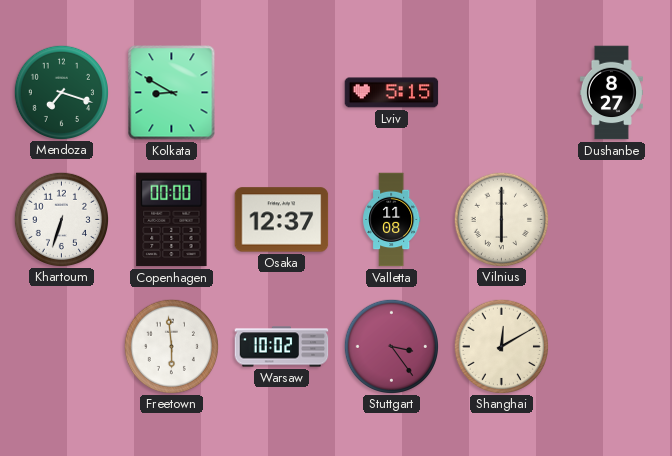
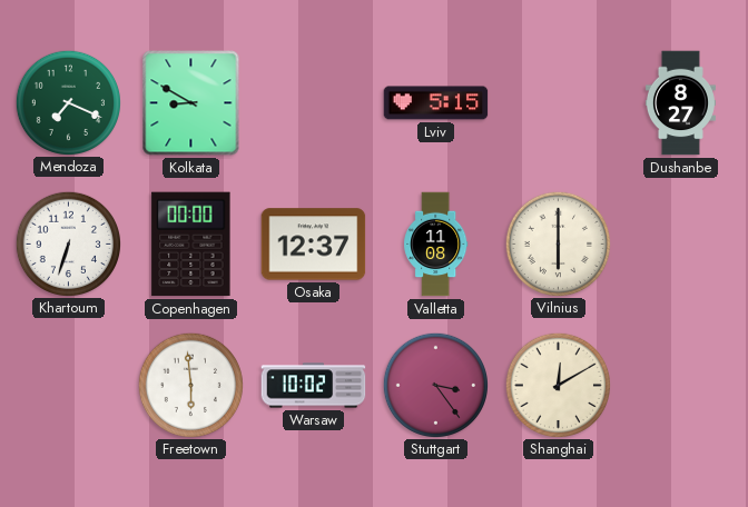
Mendoza: 7:18 -> 7:19
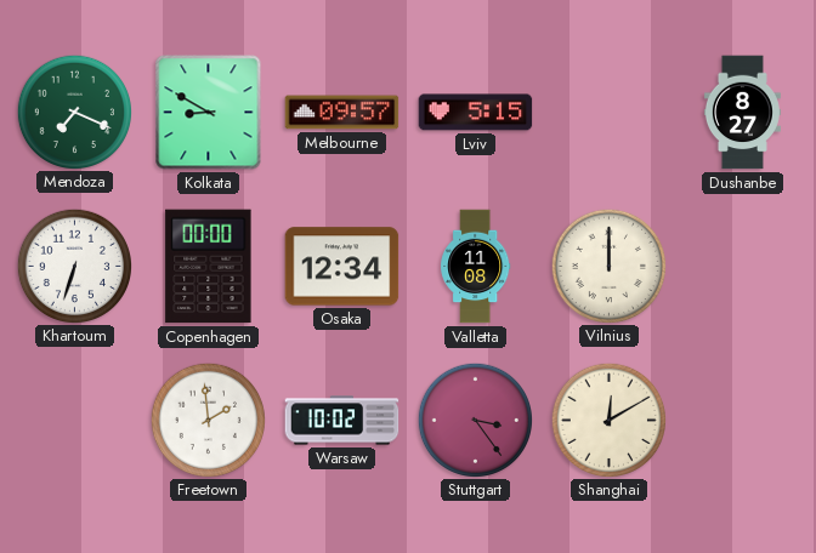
Melbourne: none -> 09:57
Osaka: 12:37 -> 12:34
Vilnius: 6:00 -> 12:00
Freetown: 5:59 -> 1:59
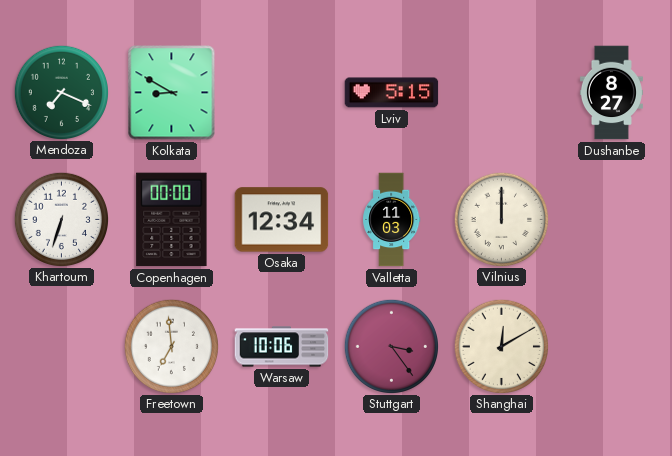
Melbourne: 09:57 -> none
Valletta: 11:08 -> 11:03
Freetown: 1:59 -> 6:59
Warsaw: 10:02 -> 10:06
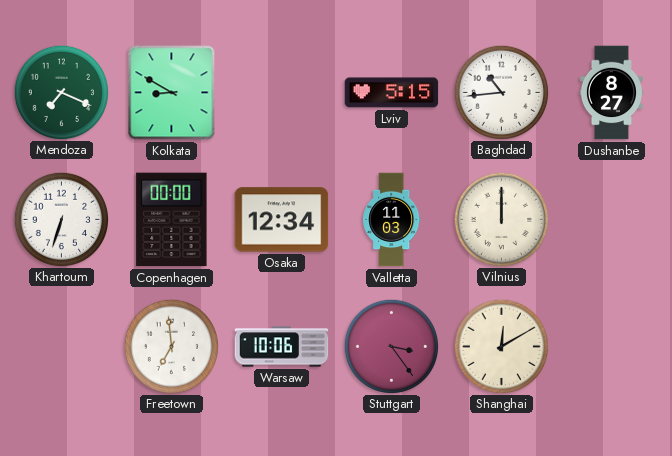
Baghdad: none -> 10:44
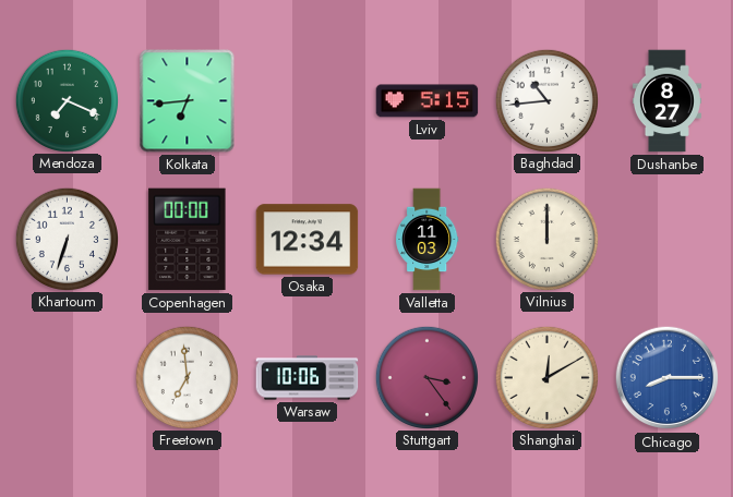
Kolkata: 8:50 -> 6:44
Chicago: none -> 8:15
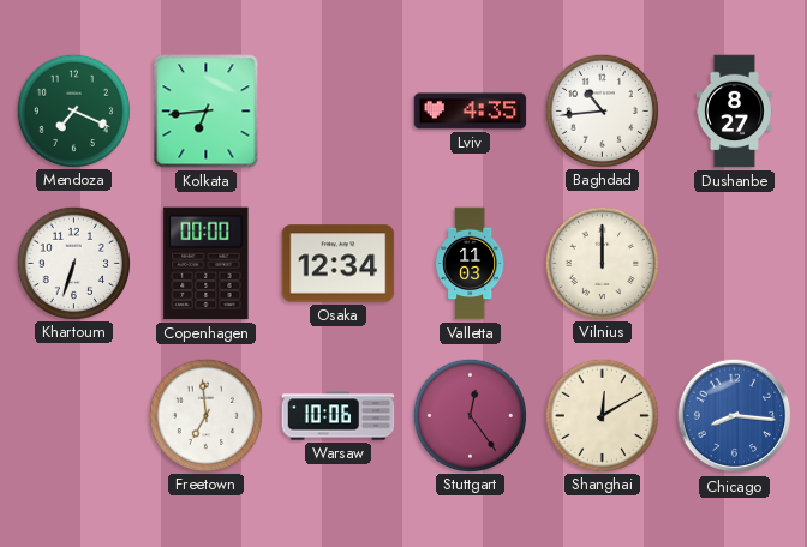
Lviv: 5:15 -> 4:35
Stuttgart: 3:24 -> 12:24
Chicago: 8:15 -> 8:16
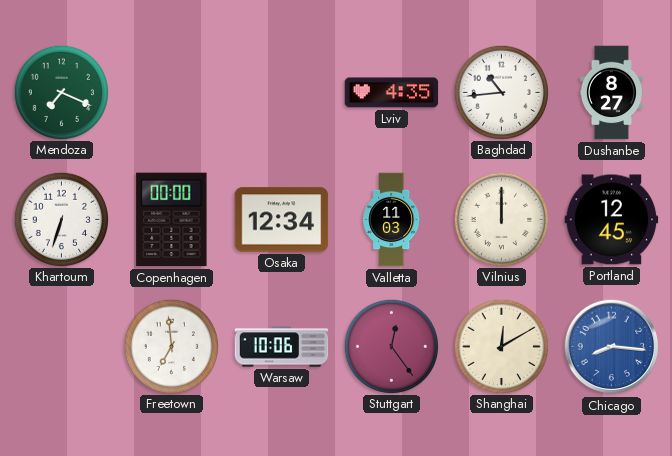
Kolkata: 6:44 -> none
Portland: none -> 12:45
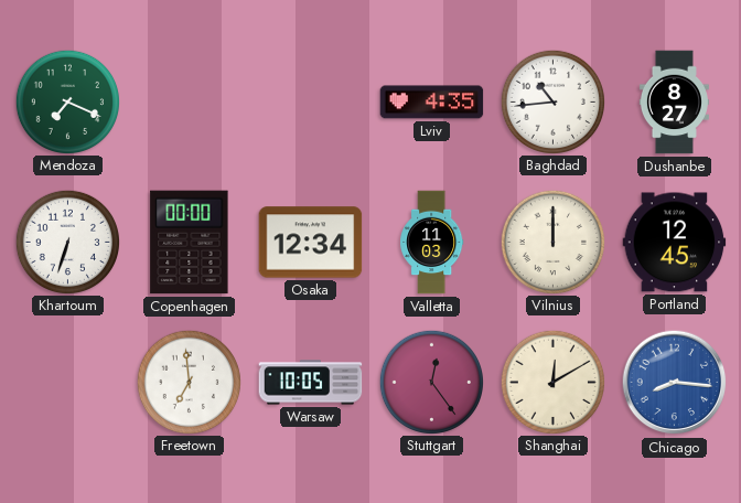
Warsaw: 10:06 -> 10:05
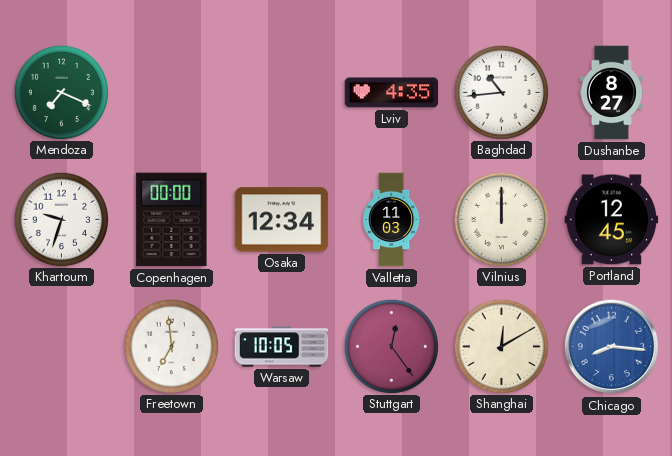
Khartoum: 6:33 -> 9:33
